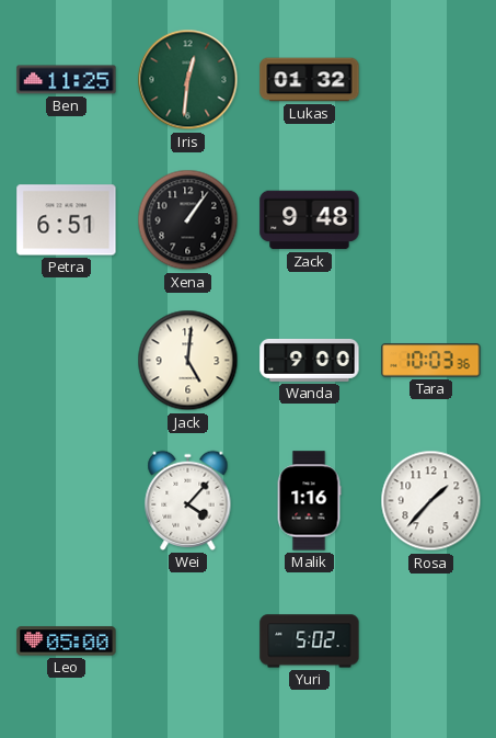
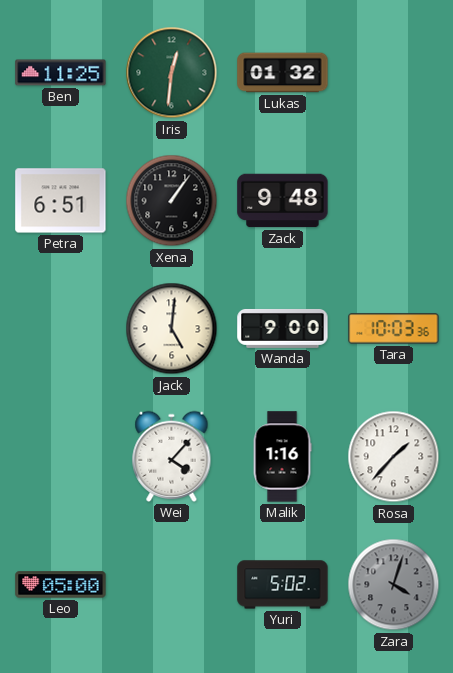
Zara: none -> 4:03
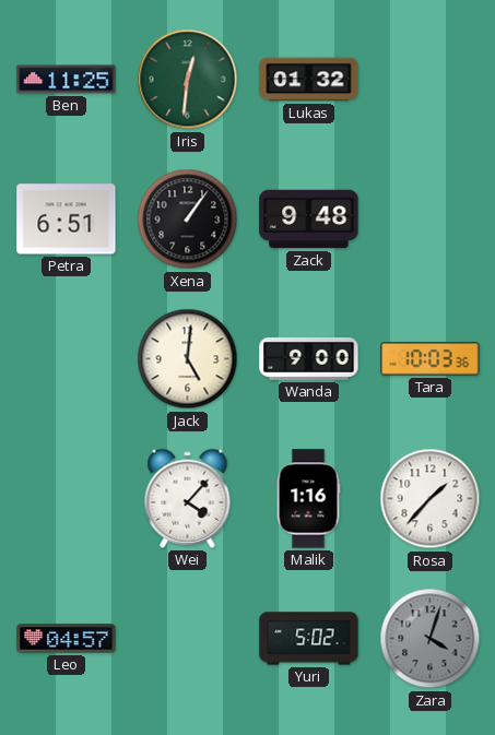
Leo: 05:00 -> 04:57
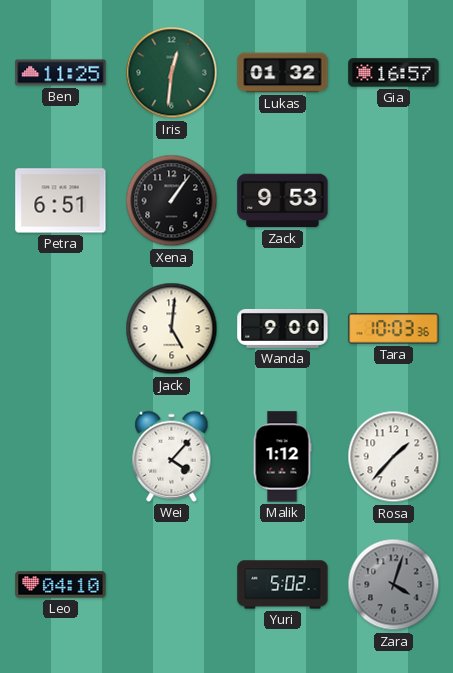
Gia: none -> 16:57
Zack: 9:48 -> 9:53
Malik: 1:16 -> 1:12
Leo: 04:57 -> 04:10
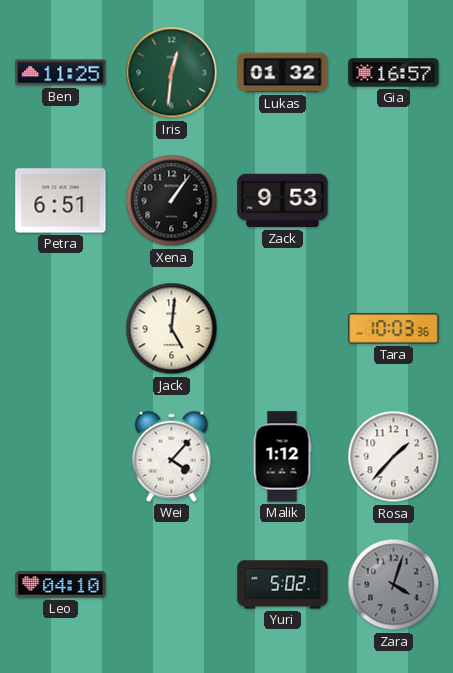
Wanda: 9:00 -> none
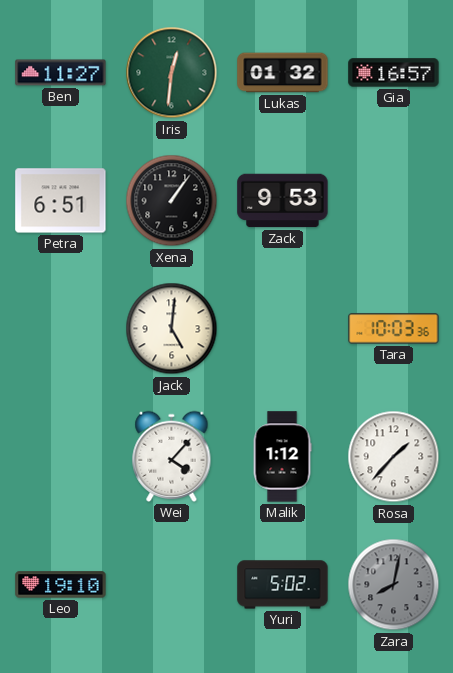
Ben: 11:25 -> 11:27
Leo: 04:10 -> 19:10
Zara: 4:03 -> 8:02
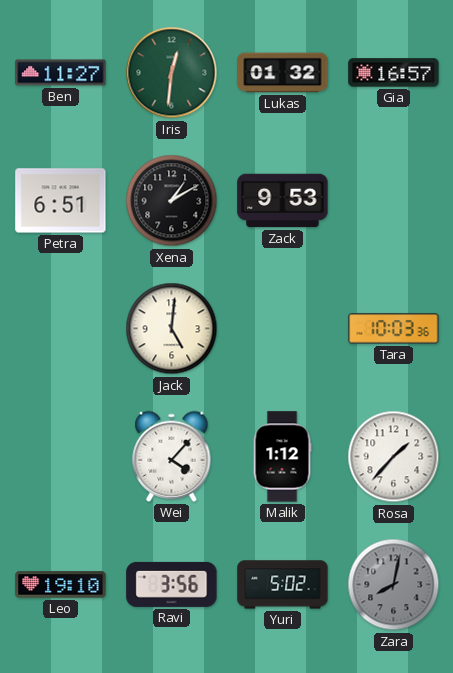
Xena: 1:06 -> 1:10
Ravi: none -> 3:56
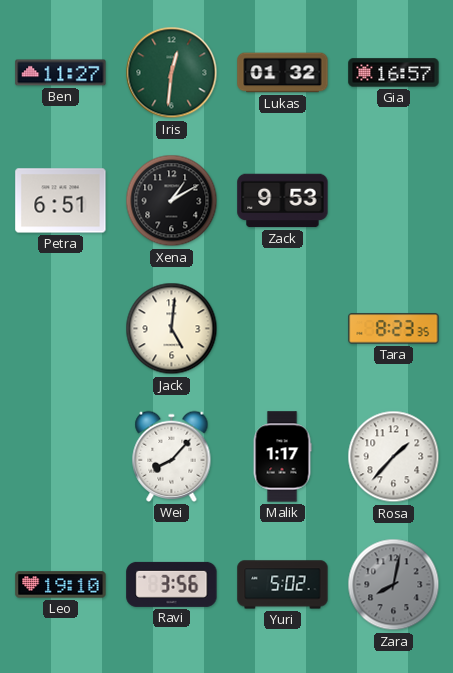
Tara: 10:03 -> 8:23
Wei: 4:07 -> 8:07
Malik: 1:12 -> 1:17
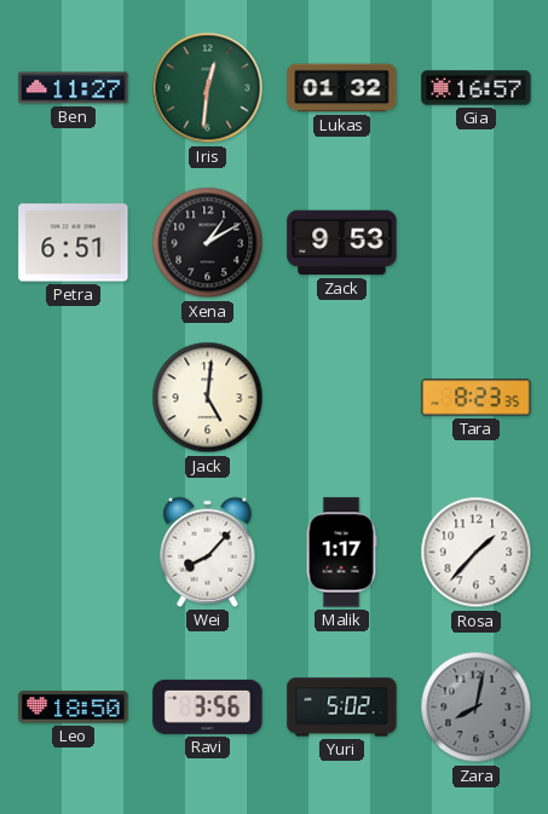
Leo: 19:10 -> 18:50
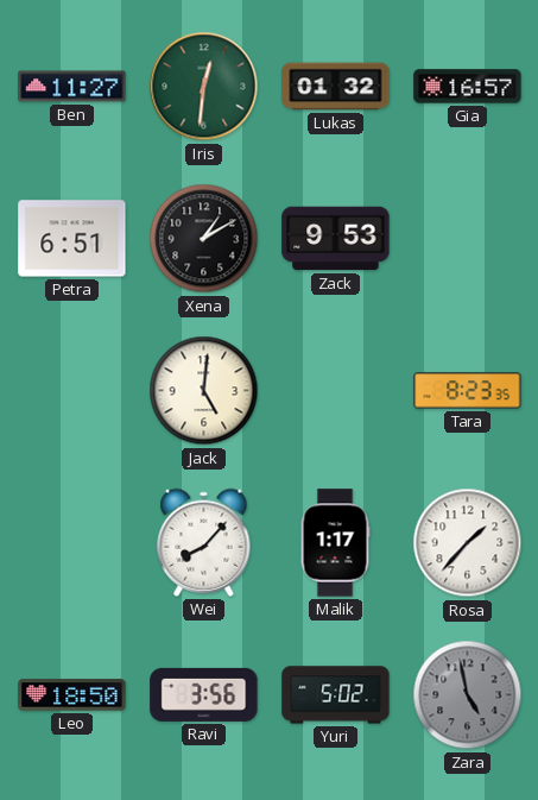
Zara: 8:02 -> 4:58
